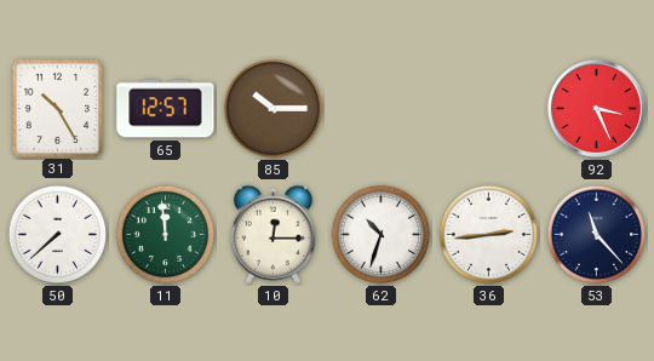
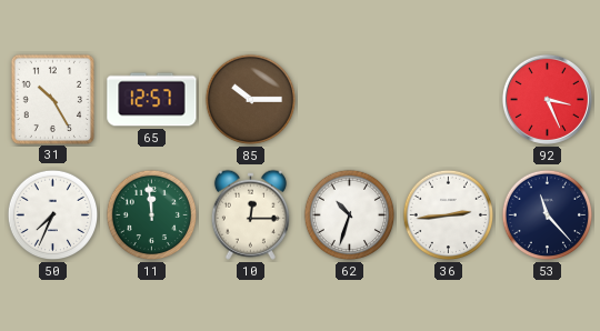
50: 7:38 -> 7:34
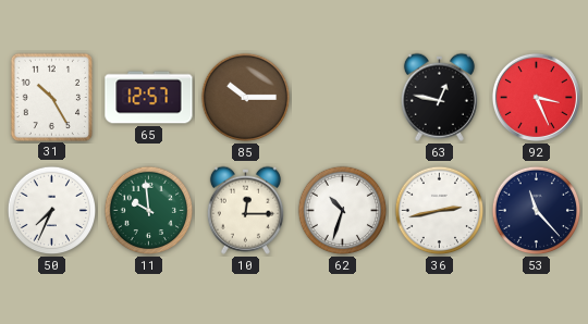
63: none -> 12:47
11: 11:59 -> 9:59
36: 2:44 -> 2:43
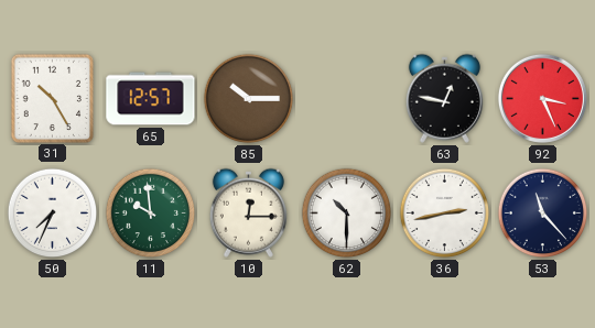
62: 10:33 -> 10:30
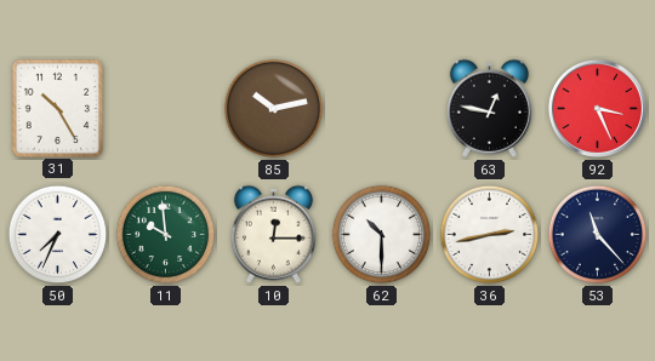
65: 12:57 -> none
85: 10:15 -> 10:13
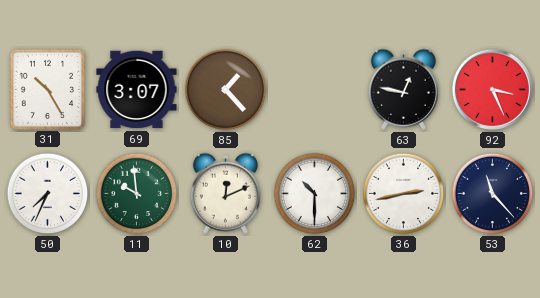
69: none -> 3:07
85: 10:13 -> 1:23
10: 12:15 -> 12:11
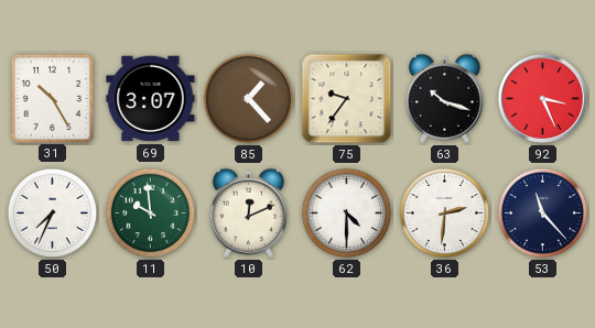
75: none -> 9:36
63: 12:47 -> 10:18
62: 10:30 -> 4:30
36: 2:43 -> 2:31
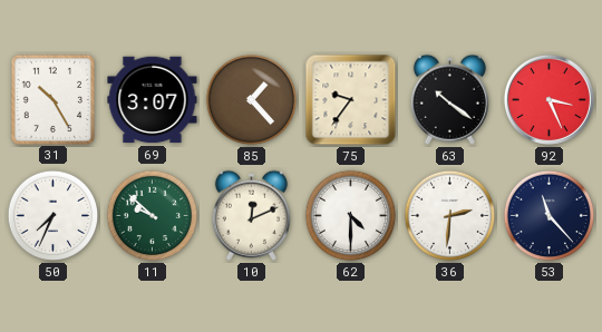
63: 10:18 -> 10:21
11: 9:59 -> 9:52
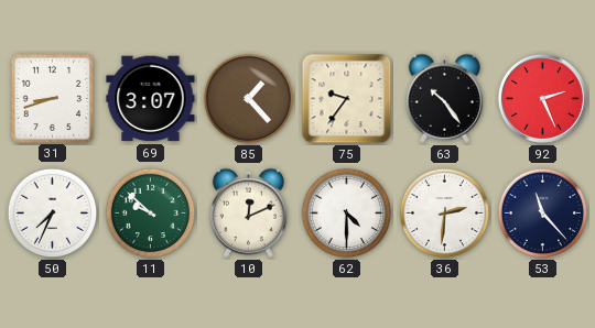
31: 10:25 -> 8:42
63: 10:21 -> 10:24
92: 3:26 -> 2:26
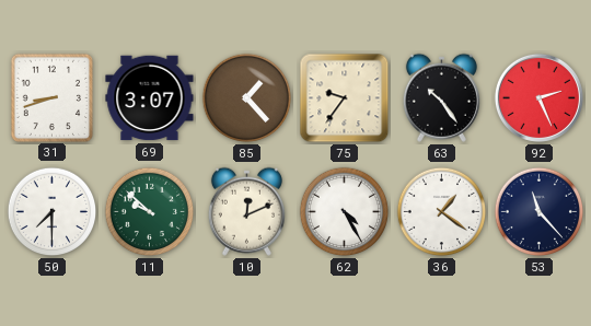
50: 7:34 -> 7:30
62: 4:30 -> 4:25
36: 2:31 -> 1:21
